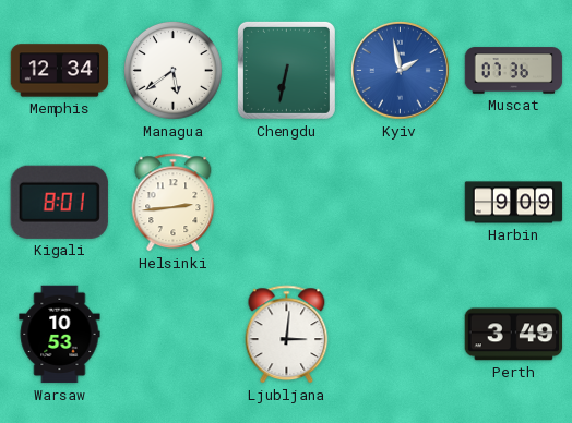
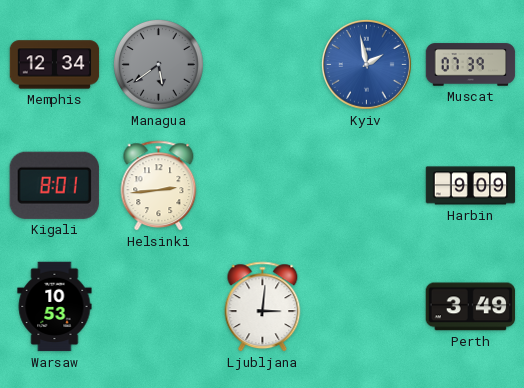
Managua dial: white -> grey
Chengdu: 6:32 -> none
Muscat: 07:36 -> 07:39
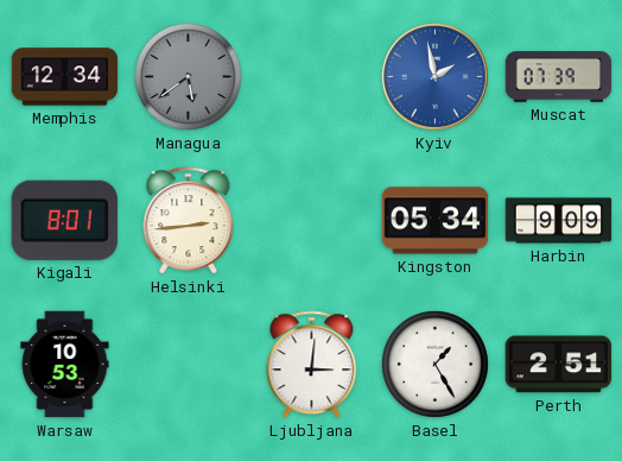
Kingston: none -> 05:34
Basel: none -> 1:25
Perth: 3:49 -> 2:51
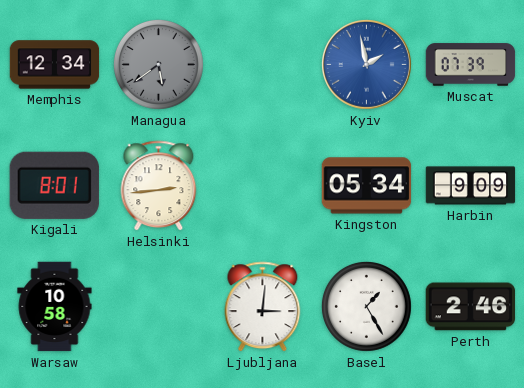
Warsaw: 10:53 -> 10:58
Perth: 2:51 -> 2:46
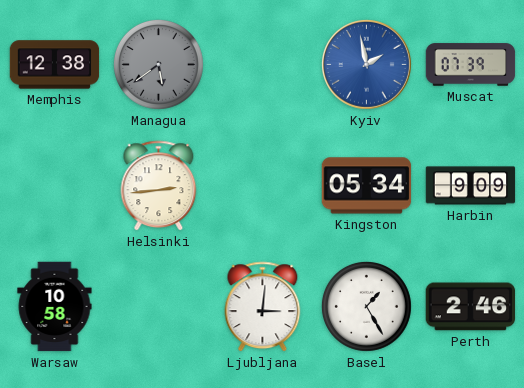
Memphis: 12:34 -> 12:38
Kigali: 8:01 -> none
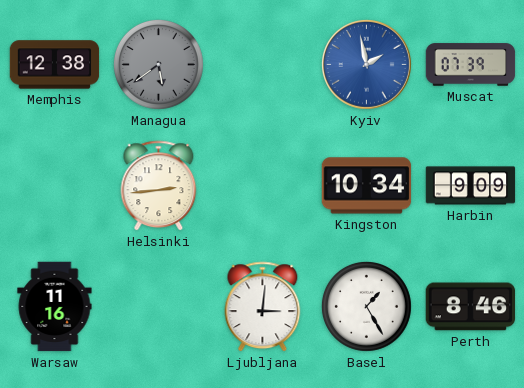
Kingston: 05:34 -> 10:34
Warsaw: 10:58 -> 11:16
Perth: 2:46 -> 8:46
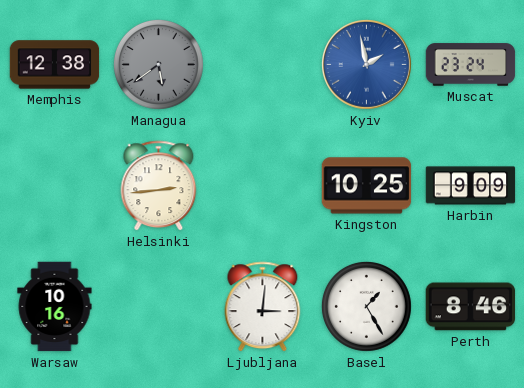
Muscat: 07:39 -> 23:24
Kingston: 10:34 -> 10:25
Warsaw: 11:16 -> 10:16
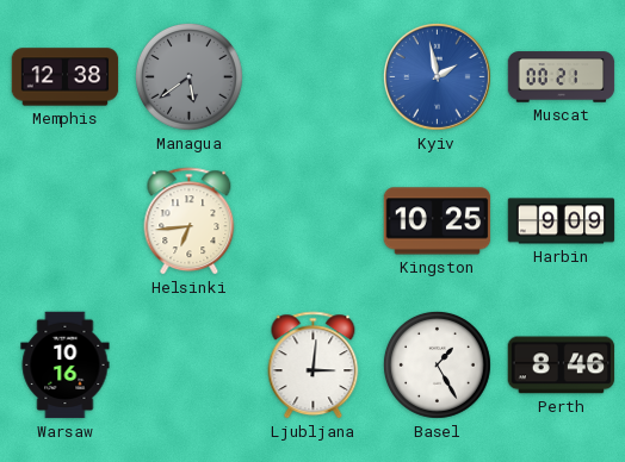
Muscat: 23:24 -> 00:21
Helsinki: 2:44 -> 6:44
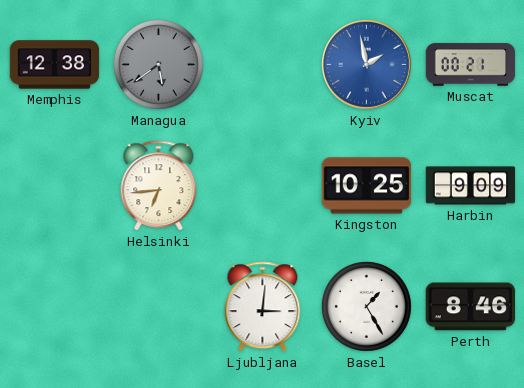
Warsaw: 10:16 -> none
